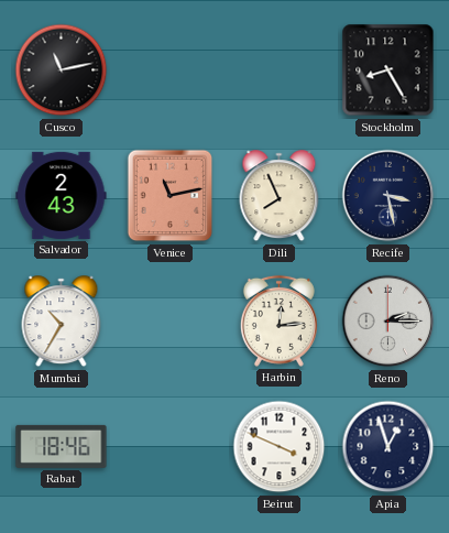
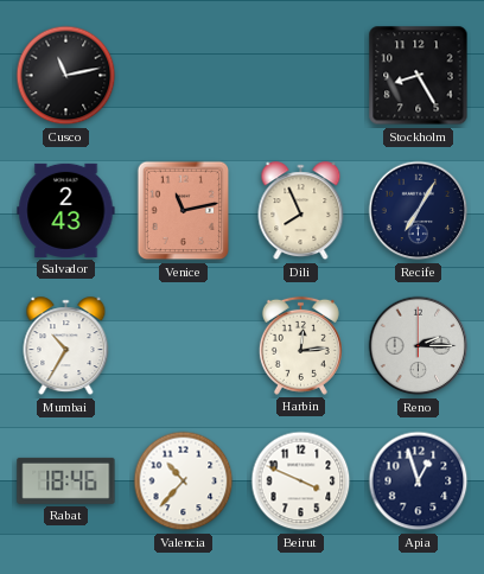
Recife: 3:28 -> 7:05
Valencia: none -> 10:37
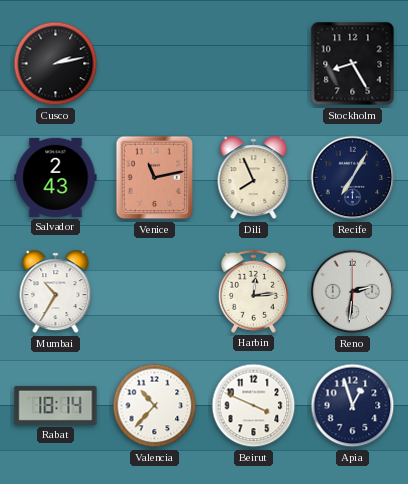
Cusco: 11:13 -> 2:13
Reno: 2:15 -> 2:31
Rabat: 18:46 -> 18:14
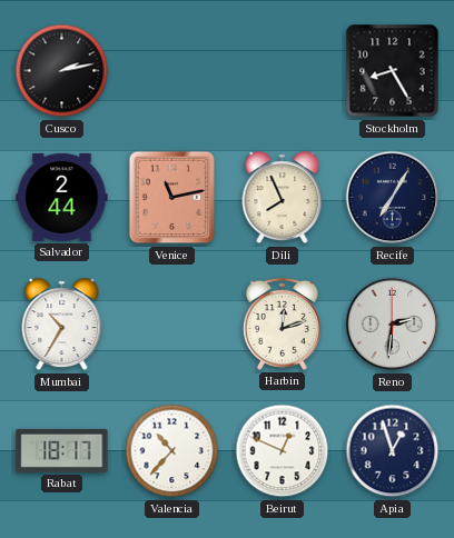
Salvador: 2:43 -> 2:44
Harbin: 12:14 -> 12:12
Rabat: 18:14 -> 18:17
Beirut: 3:49 -> 12:49
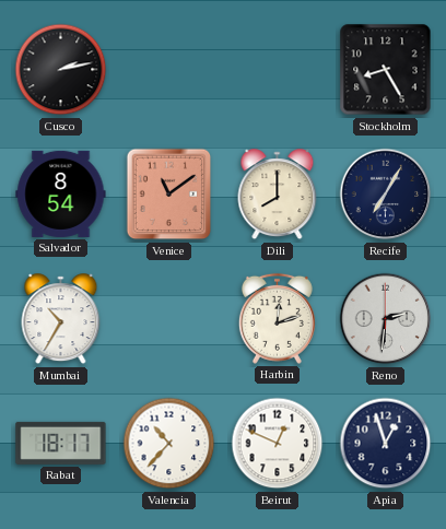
Salvador: 2:44 -> 8:54
Venice: 11:13 -> 11:09
Dili: 7:56 -> 8:00
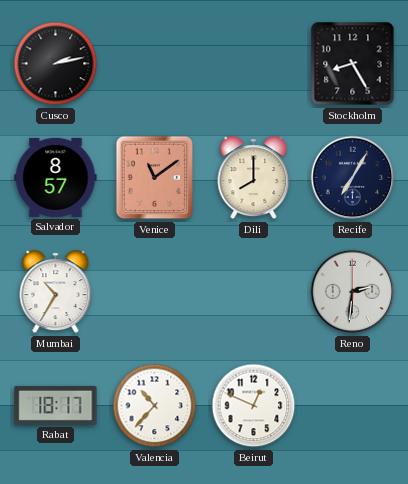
Salvador: 8:54 -> 8:57
Harbin: 12:12 -> none
Apia: 12:57 -> none
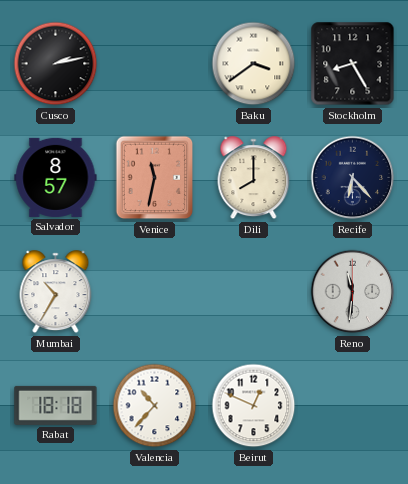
Baku: none -> 3:39
Venice: 11:09 -> 11:32
Recife: 7:05 -> 6:23
Reno: 2:31 -> 11:31
Rabat: 18:17 -> 18:18
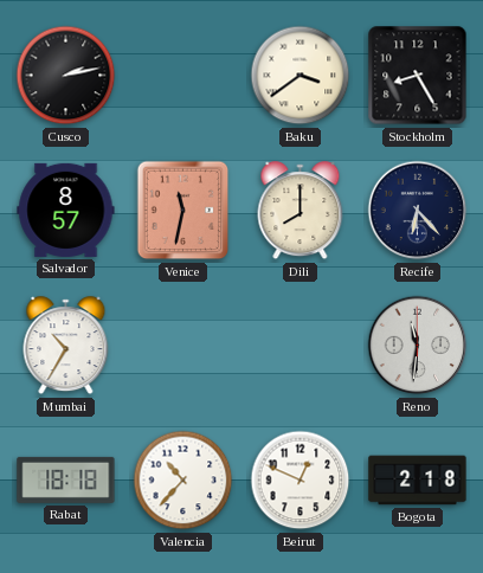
Bogota: none -> 2:18
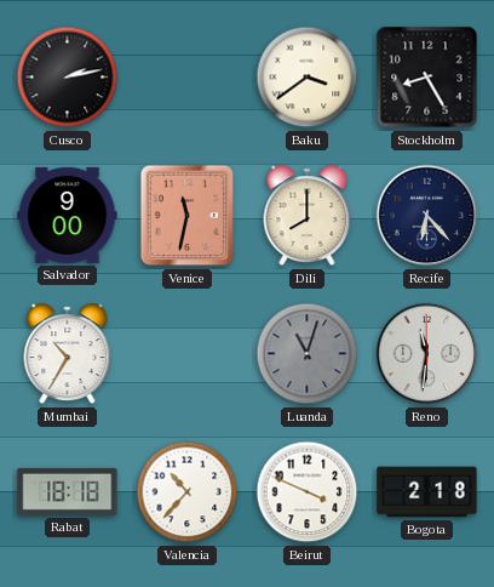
Salvador: 8:57 -> 9:00
Luanda: none -> 11:03
Beirut: 12:49 -> 3:49
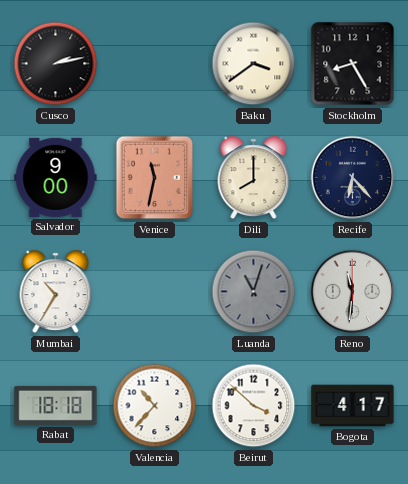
Beirut: 3:49 -> 3:52
Bogota: 2:18 -> 4:17
